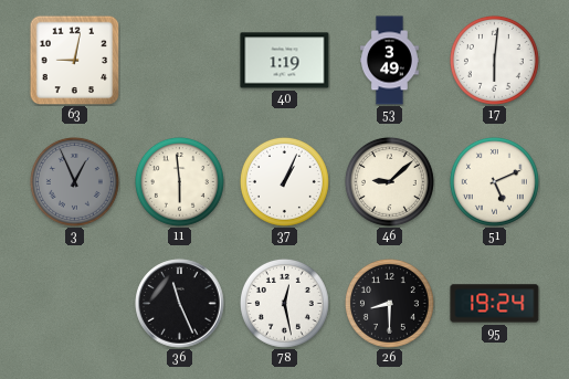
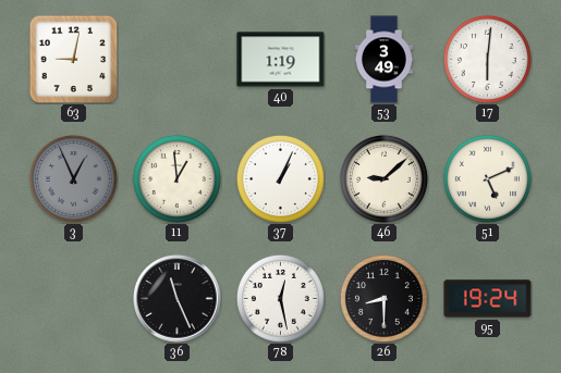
11: 5:59 -> 12:59
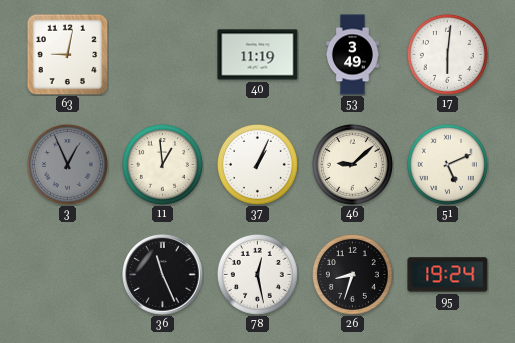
40: 1:19 -> 11:19
26: 8:30 -> 8:33
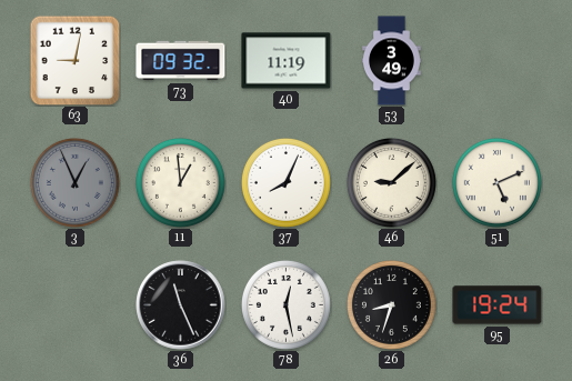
73: none -> 09:32
17: 6:01 -> none
37: 1:04 -> 8:04
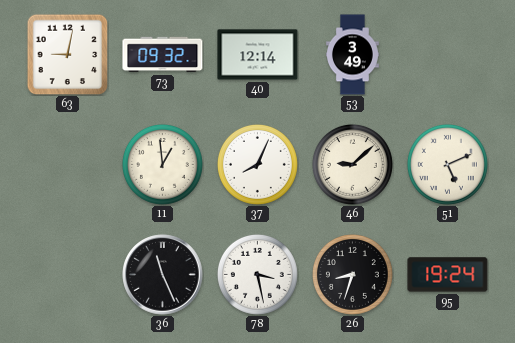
40: 11:19 -> 12:14
3: 12:56 -> none
78: 12:28 -> 3:28
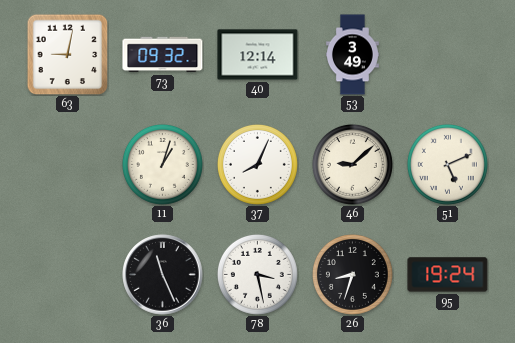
11: 12:59 -> 1:03
